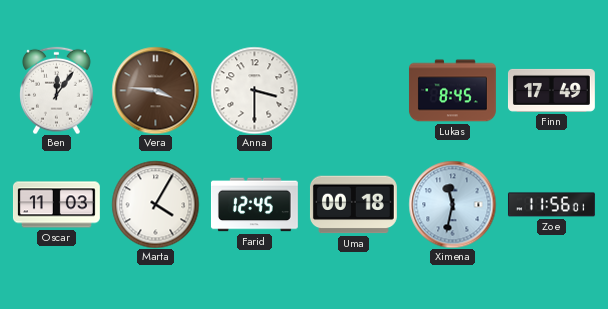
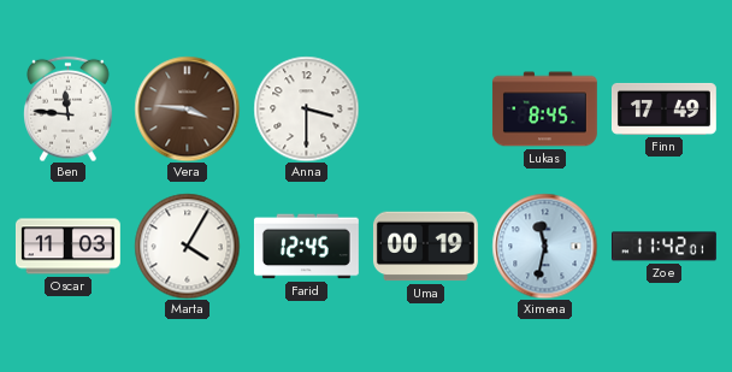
Ben: 12:06 -> 11:46
Uma: 00:18 -> 00:19
Zoe: 11:56 -> 11:42
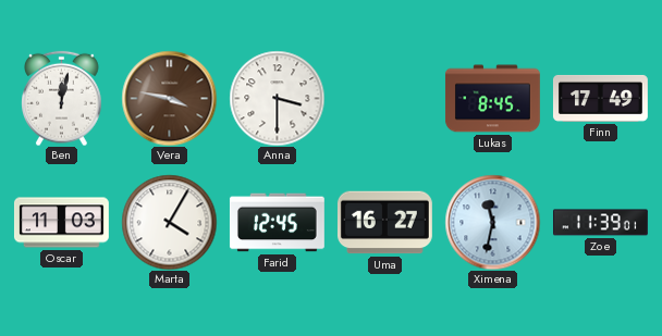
Ben: 11:46 -> 12:02
Vera: 3:46 -> 3:47
Uma: 00:19 -> 16:27
Zoe: 11:42 -> 11:39
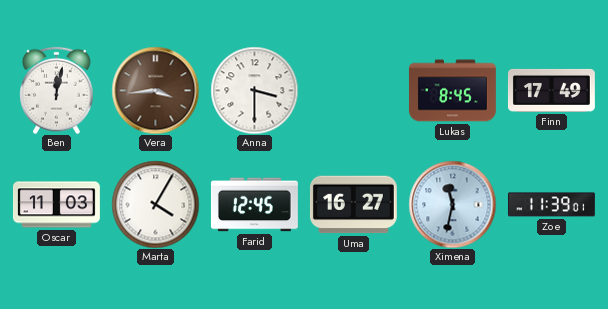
Vera: 3:47 -> 3:44
